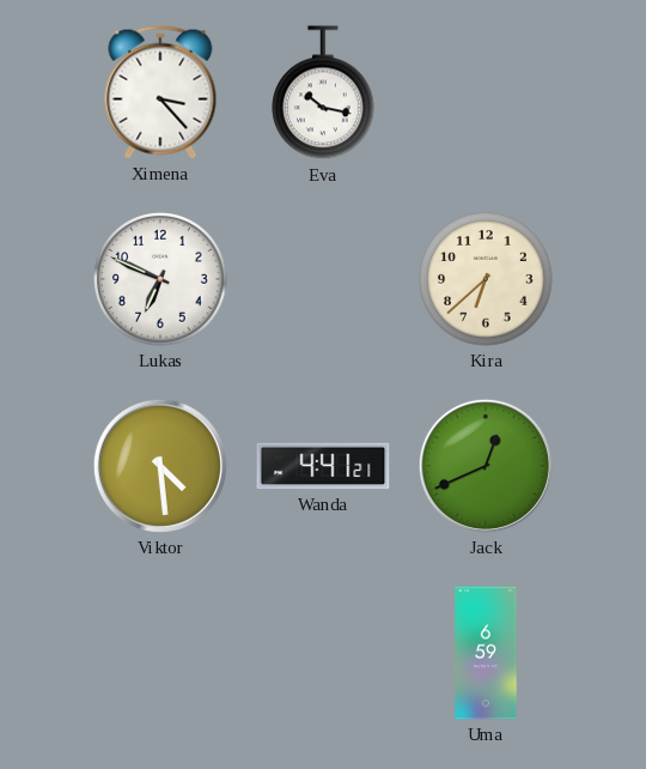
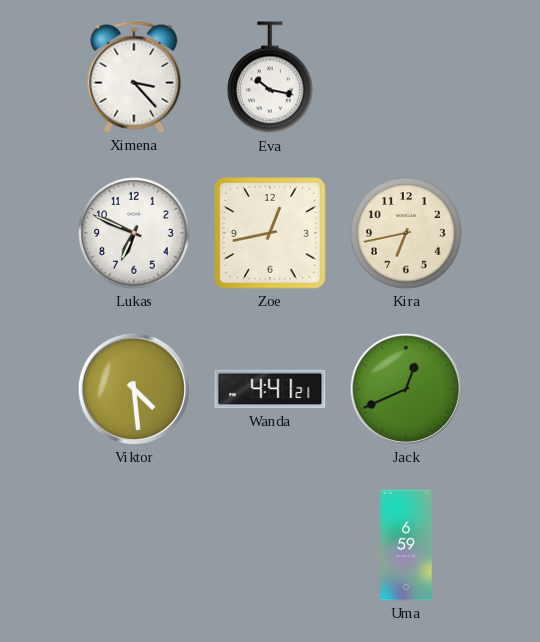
Zoe: none -> 12:43
Kira: 6:38 -> 6:43
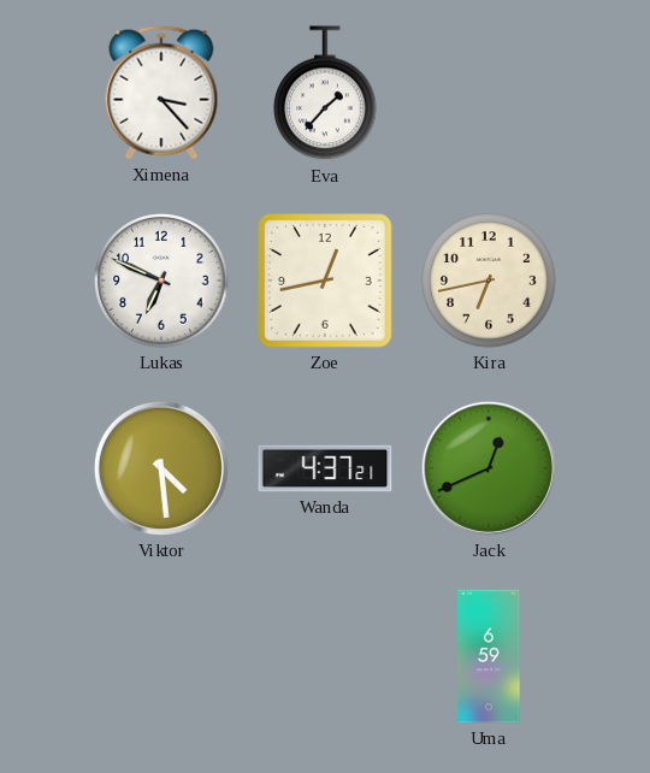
Eva: 10:17 -> 1:37
Wanda: 4:41 -> 4:37
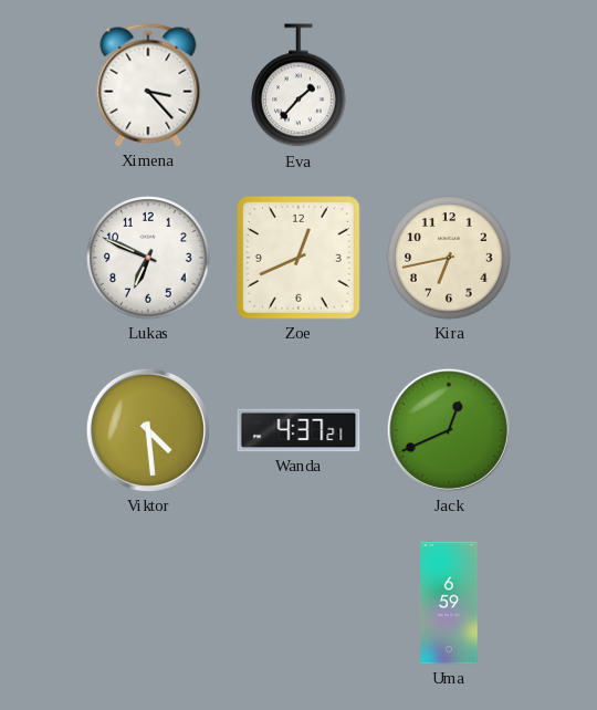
Zoe: 12:43 -> 12:41
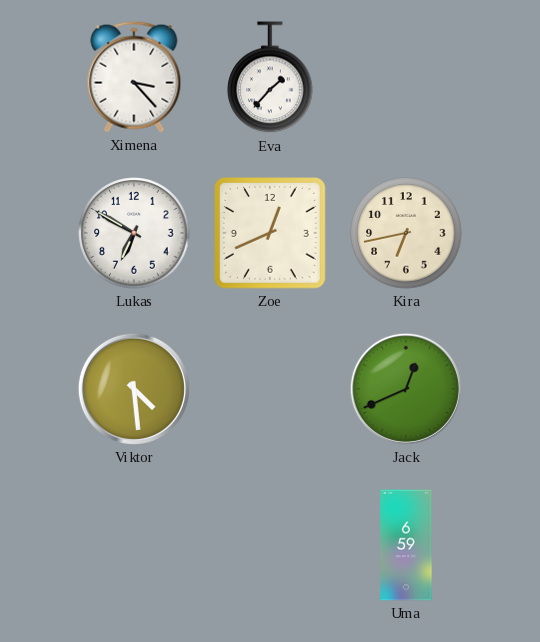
Lukas: 6:49 -> 6:50
Wanda: 4:37 -> none
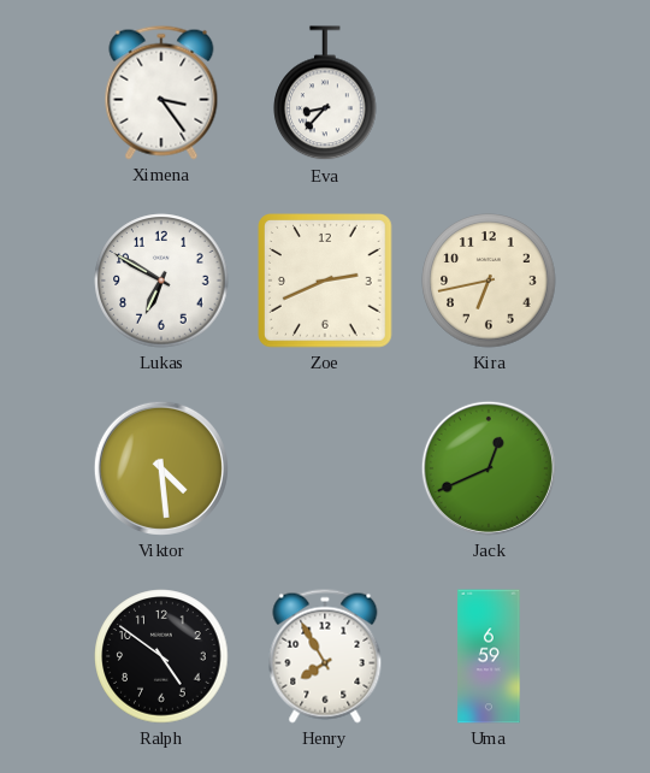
Ximena: 3:23 -> 3:24
Eva: 1:37 -> 8:37
Zoe: 12:41 -> 2:41
Ralph: none -> 4:51
Henry: none -> 7:55
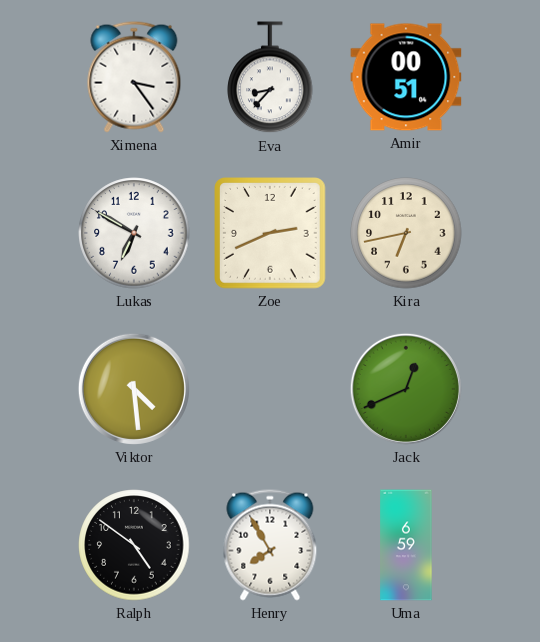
Amir: none -> 00:51
